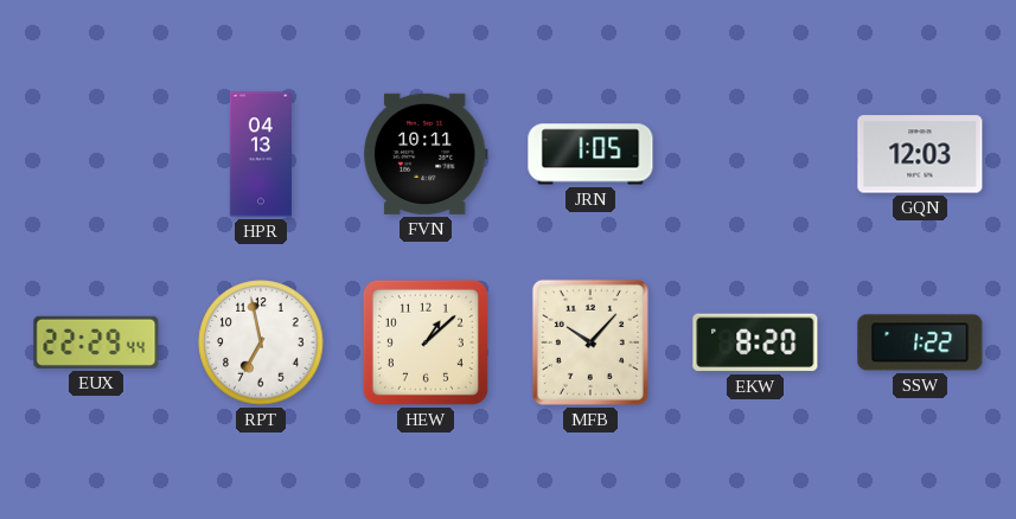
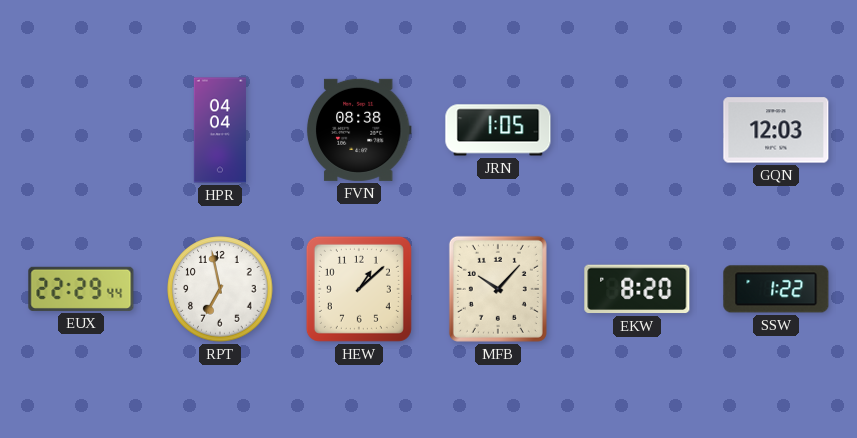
HPR: 04:13 -> 04:04
FVN: 10:11 -> 08:38
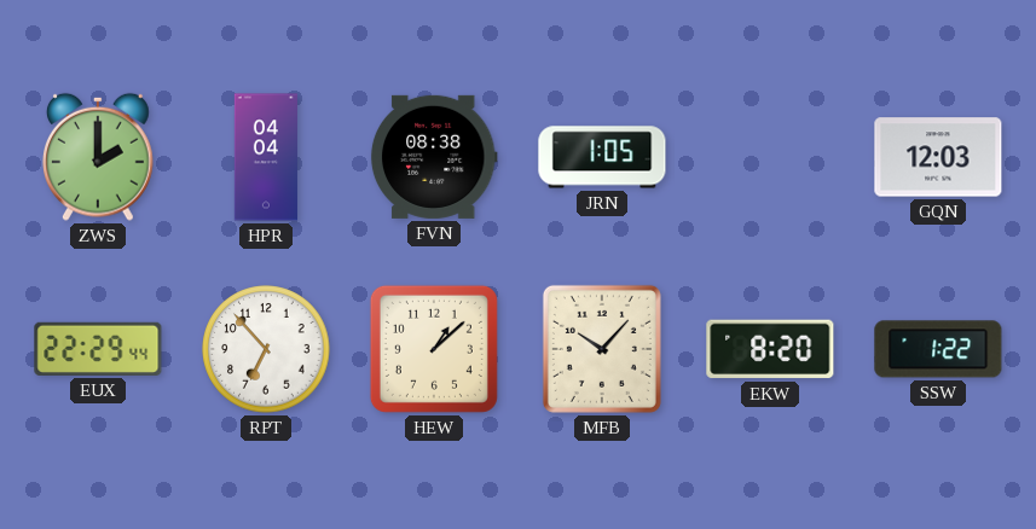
ZWS: none -> 2:00
RPT: 6:58 -> 6:53
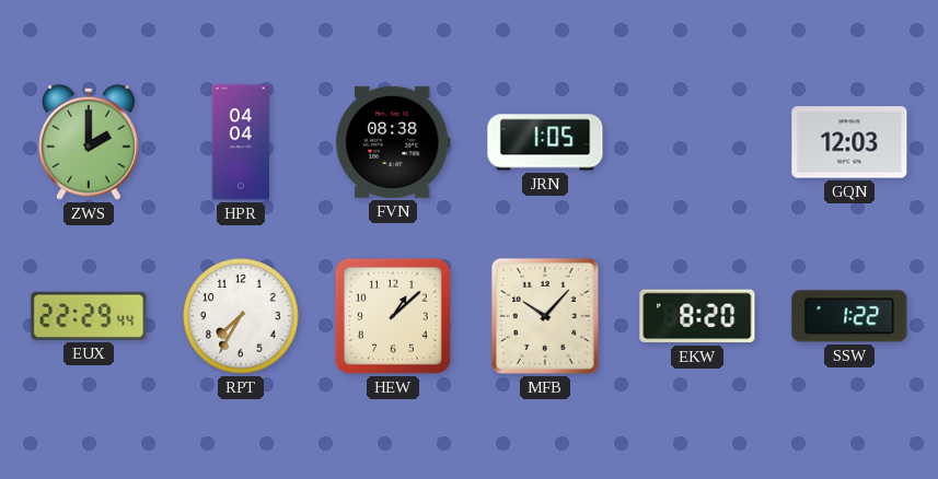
RPT: 6:53 -> 7:35
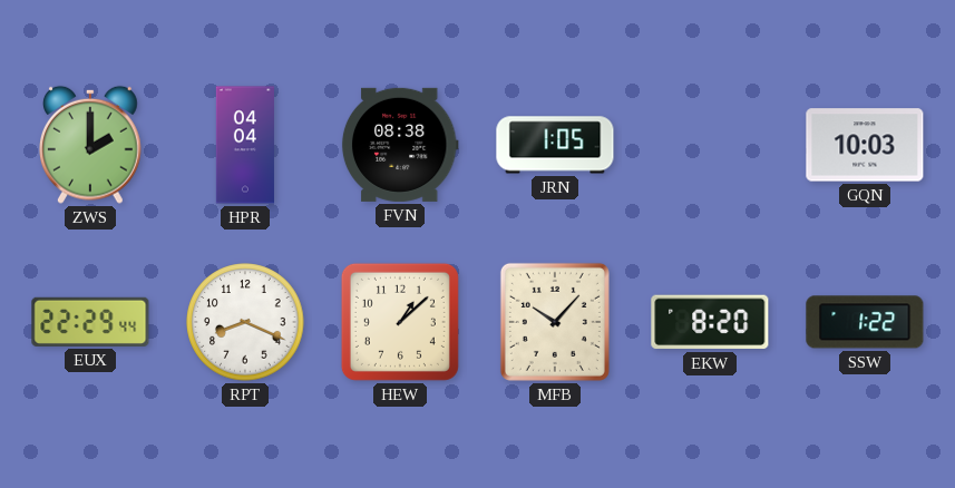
GQN: 12:03 -> 10:03
RPT: 7:35 -> 8:19
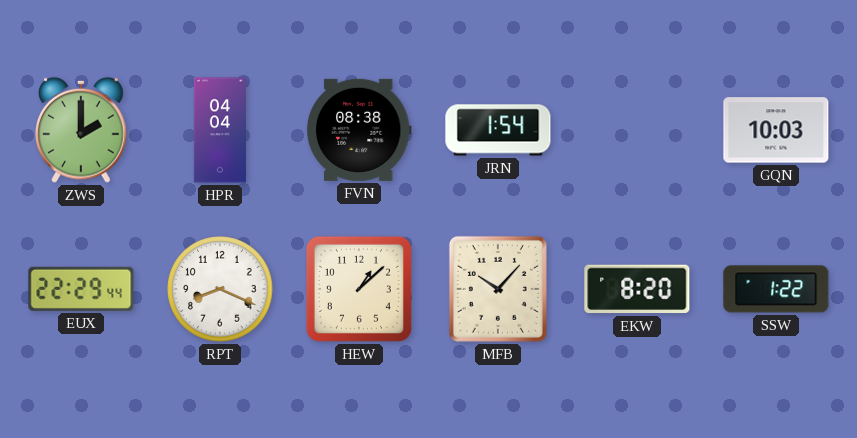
JRN: 1:05 -> 1:54
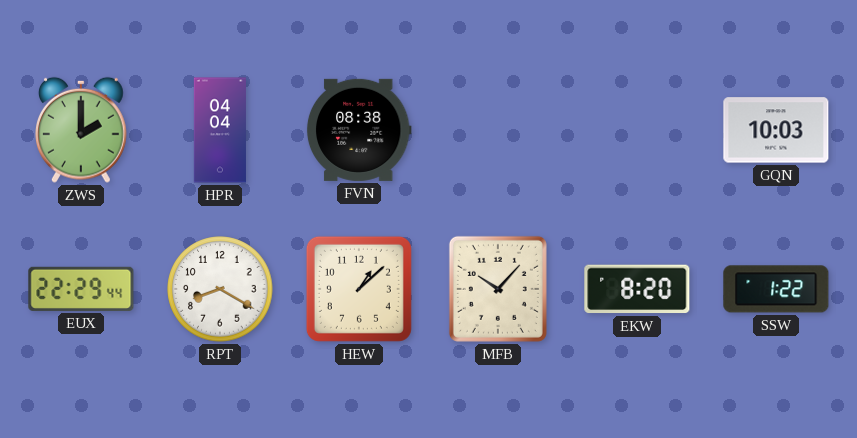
JRN: 1:54 -> none
RPT: 8:19 -> 8:20
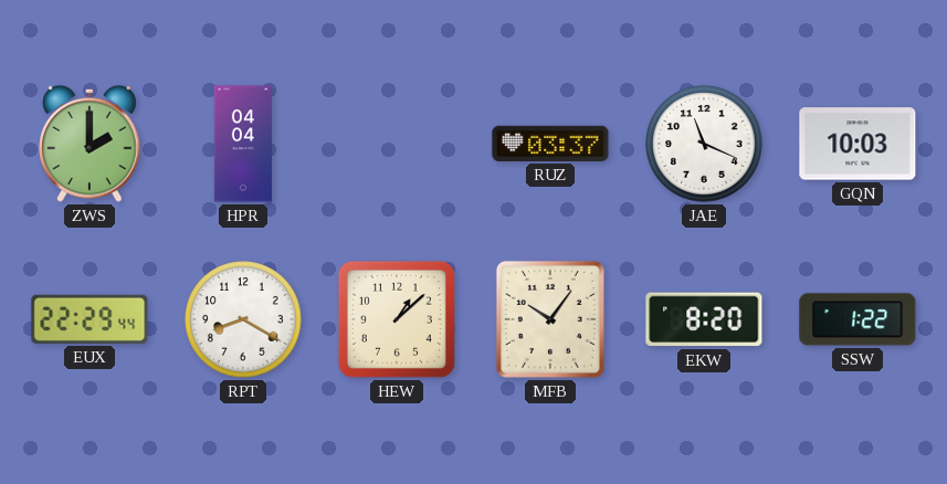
FVN: 08:38 -> none
RUZ: none -> 03:37
JAE: none -> 11:19
MFB: 10:07 -> 10:06
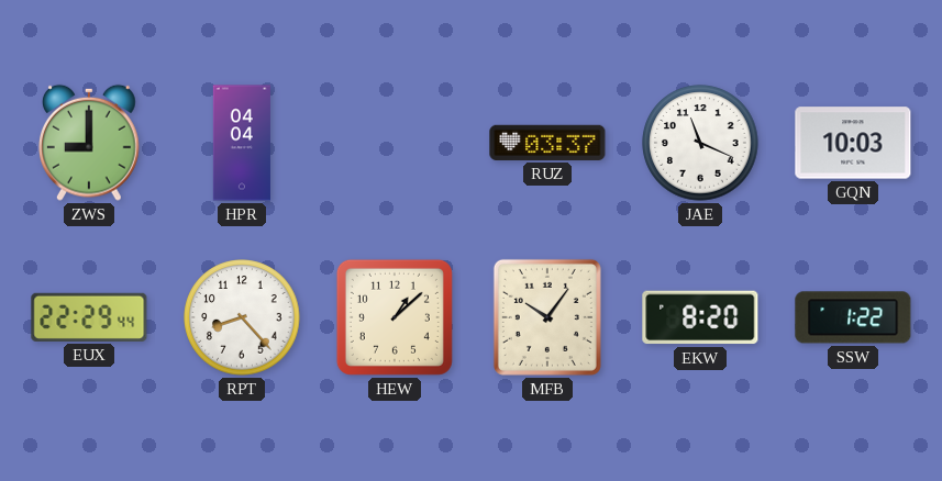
ZWS: 2:00 -> 9:00
RPT: 8:20 -> 8:23
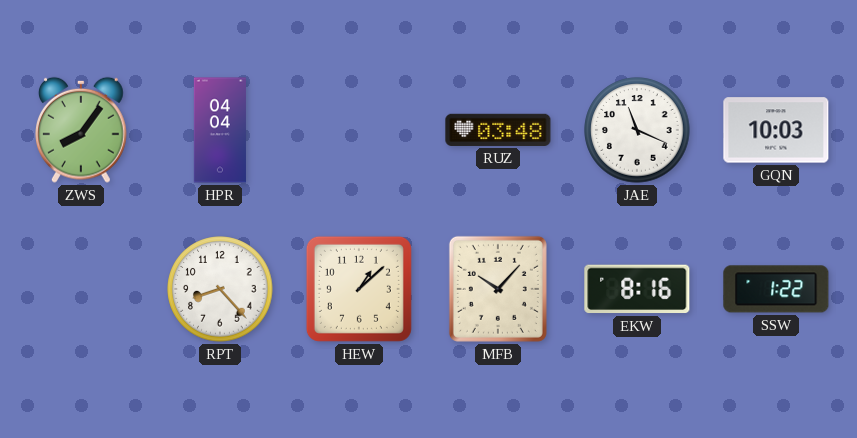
ZWS: 9:00 -> 8:06
RUZ: 03:37 -> 03:48
EUX: 22:29 -> none
MFB: 10:06 -> 10:07
EKW: 8:20 -> 8:16
